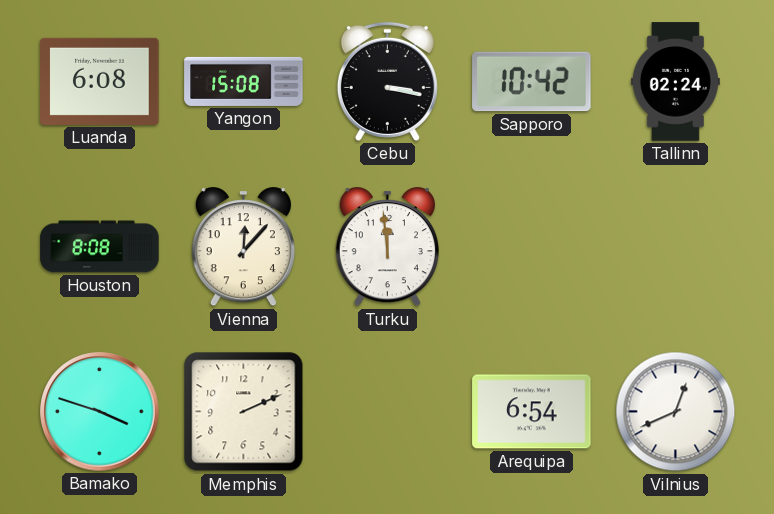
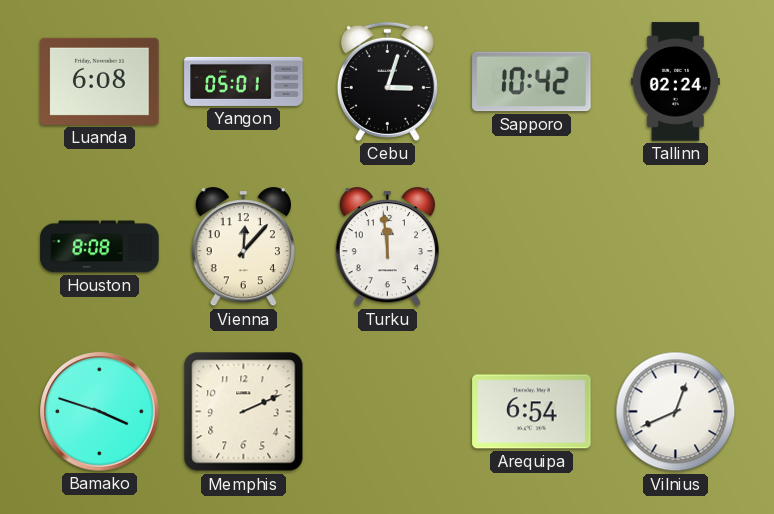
Yangon: 15:08 -> 05:01
Cebu: 3:17 -> 3:03
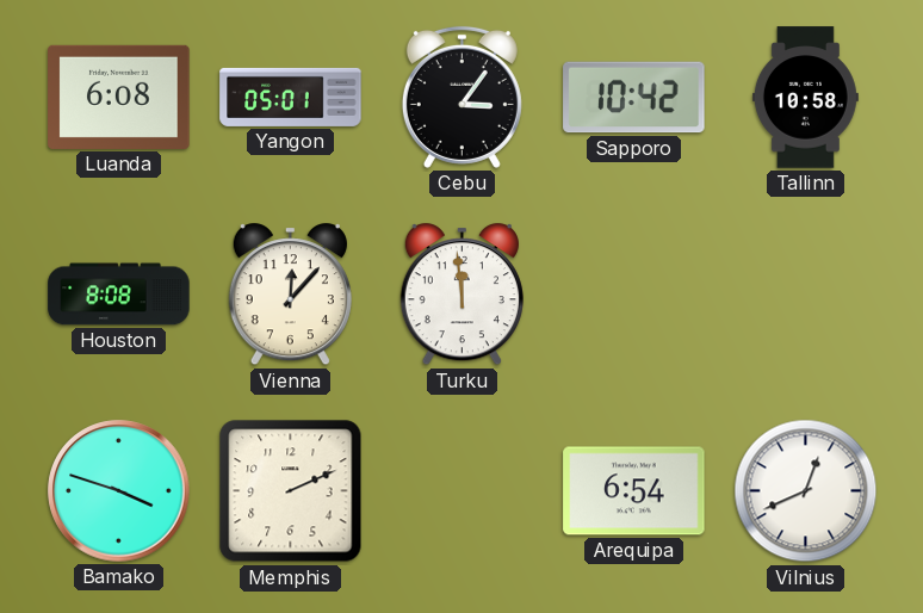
Cebu: 3:03 -> 3:06
Tallinn: 02:24 -> 10:58
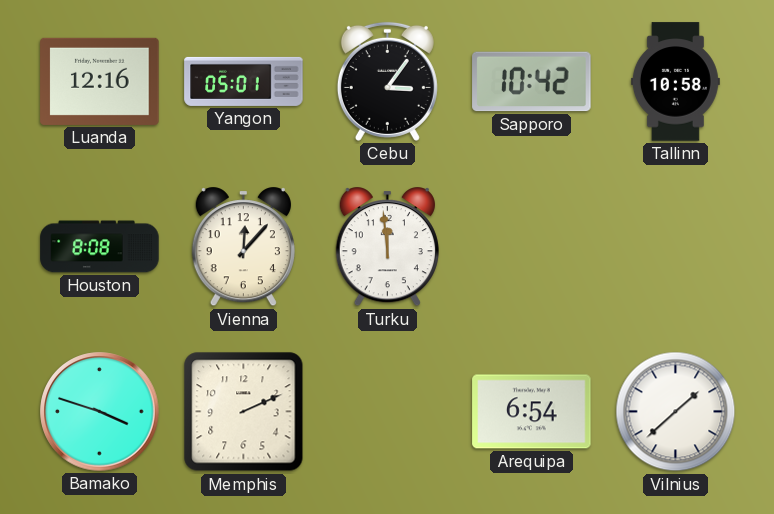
Luanda: 6:08 -> 12:16
Vilnius: 12:41 -> 1:38
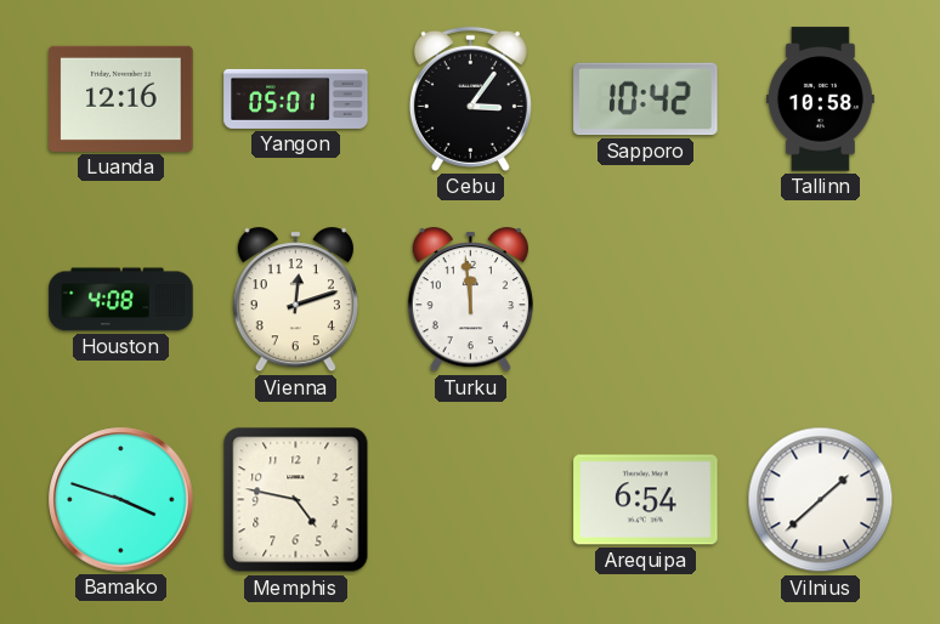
Houston: 8:08 -> 4:08
Vienna: 12:07 -> 12:12
Memphis: 2:11 -> 4:47
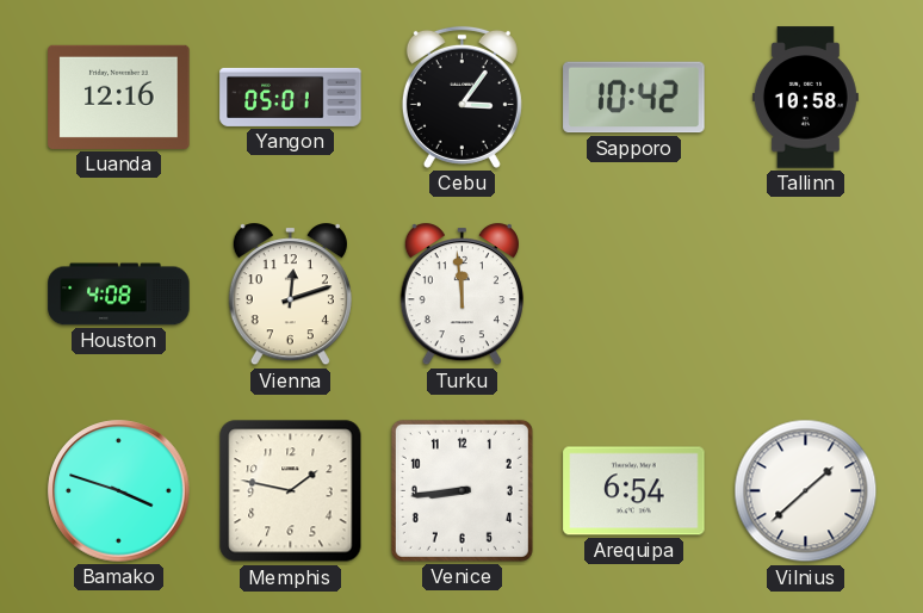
Memphis: 4:47 -> 1:47
Venice: none -> 8:44
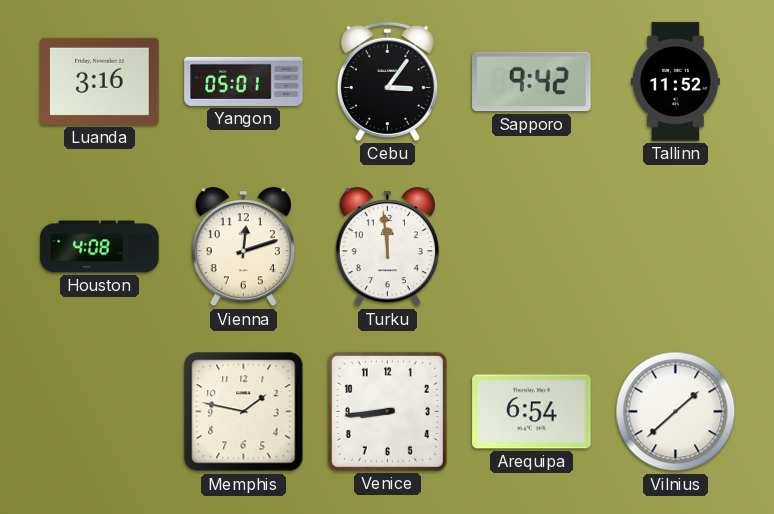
Luanda: 12:16 -> 3:16
Sapporo: 10:42 -> 9:42
Tallinn: 10:58 -> 11:52
Bamako: 3:48 -> none
